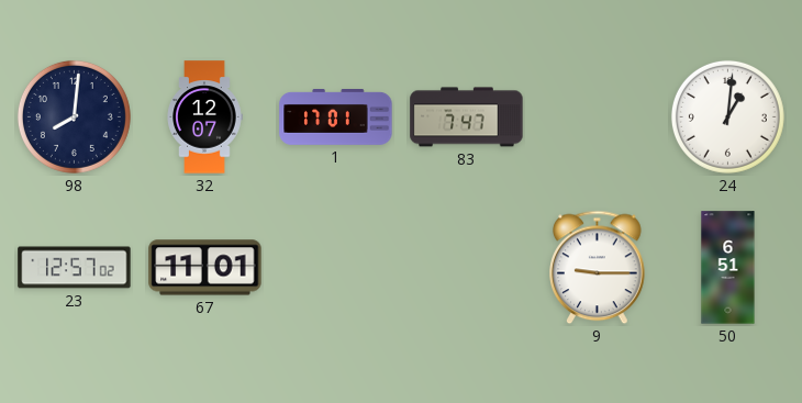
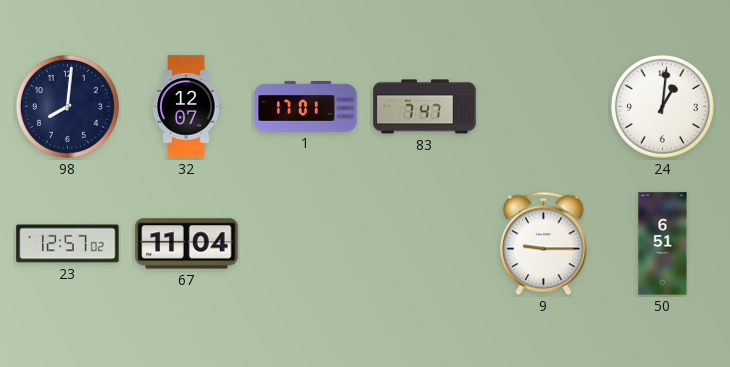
67: 11:01 -> 11:04
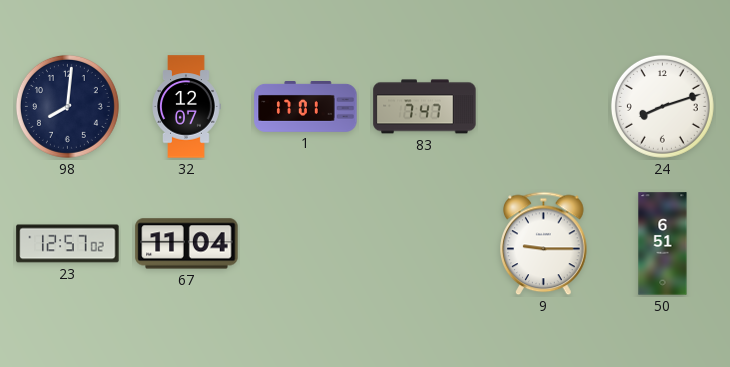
24: 1:01 -> 8:12
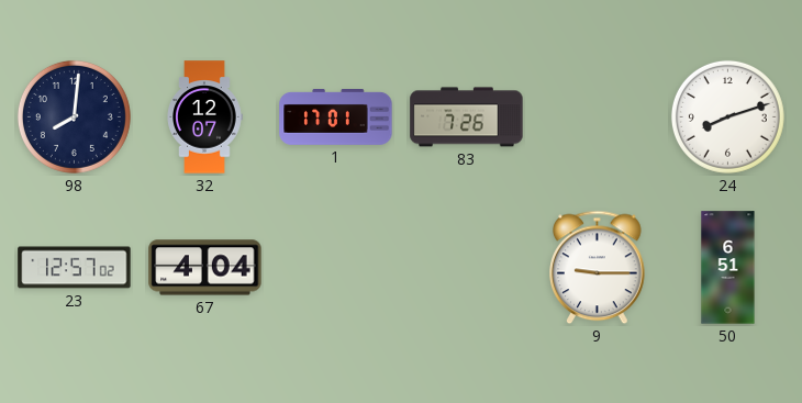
83: 7:47 -> 7:26
67: 11:04 -> 4:04
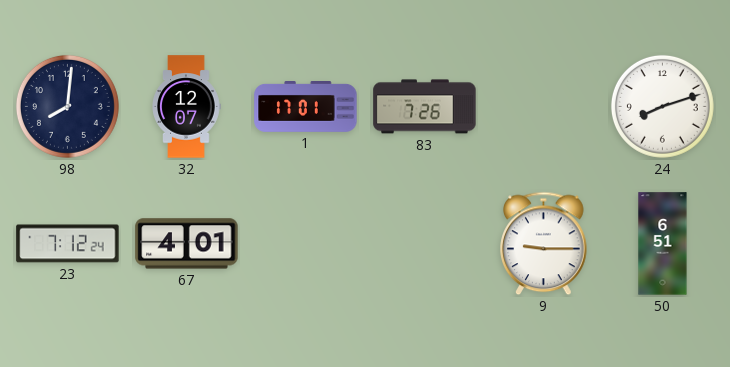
23: 12:57 -> 7:12
67: 4:04 -> 4:01
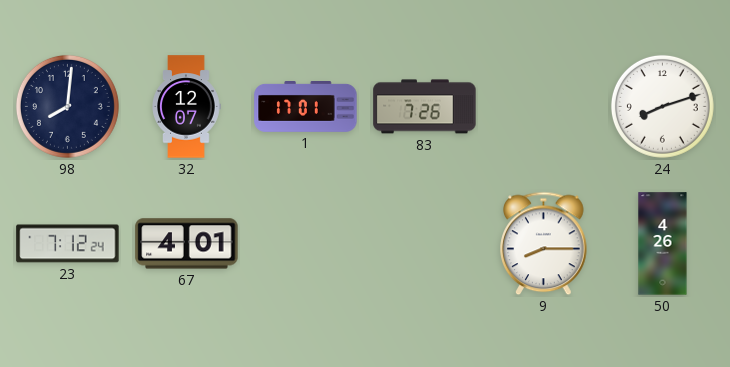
9: 9:15 -> 8:15
50: 6:51 -> 4:26
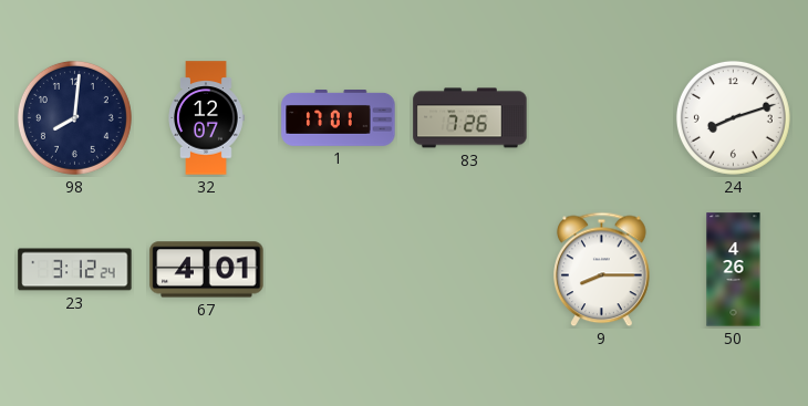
23: 7:12 -> 3:12
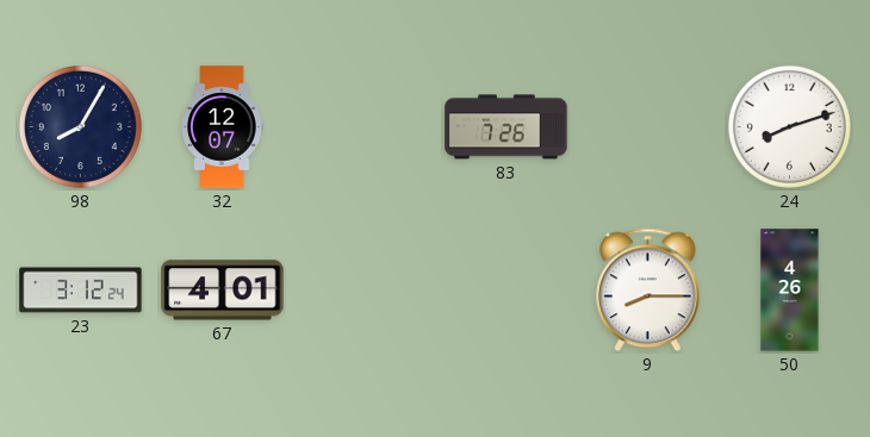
98: 8:01 -> 8:05
1: 17:01 -> none
